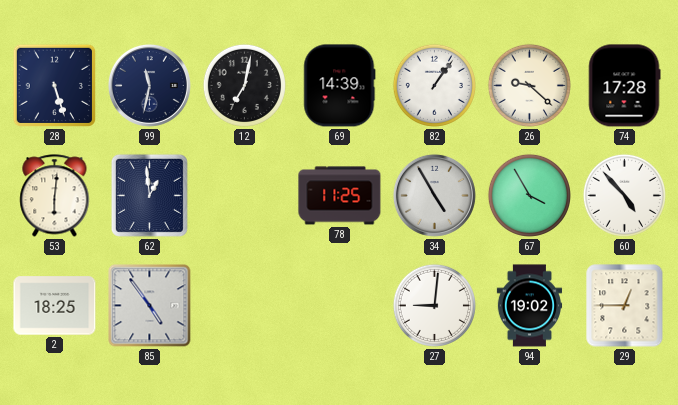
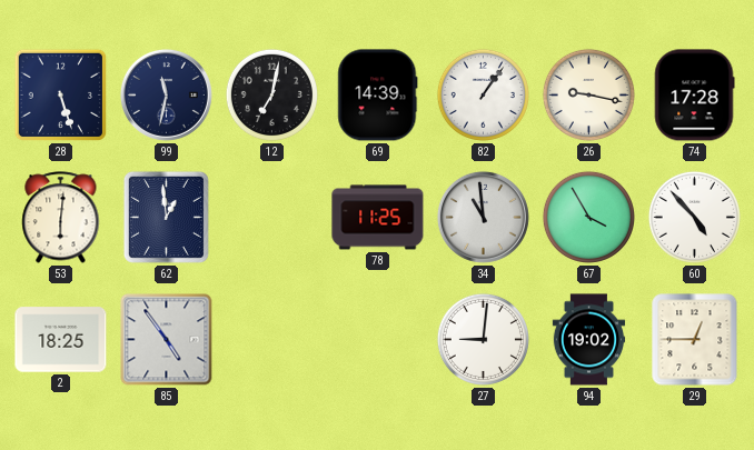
26: 9:22 -> 9:17
34: 4:55 -> 10:59
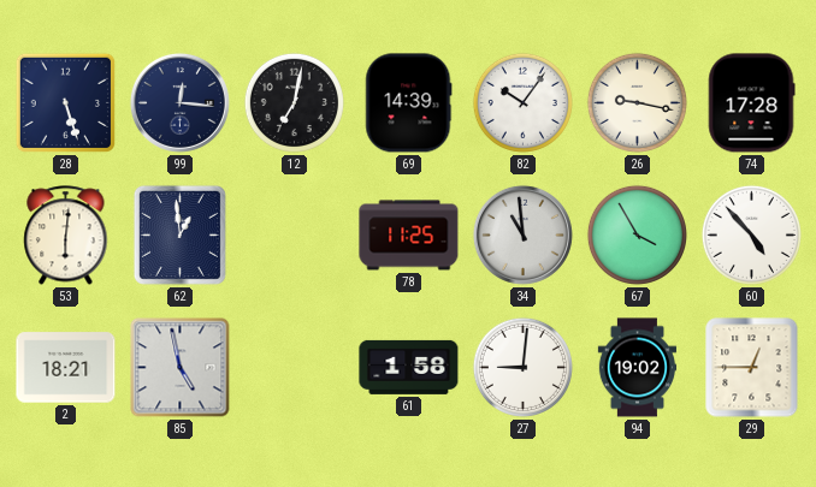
99: 11:32 -> 12:16
82: 1:06 -> 10:06
2: 18:25 -> 18:21
85: 4:54 -> 4:58
61: none -> 1:58
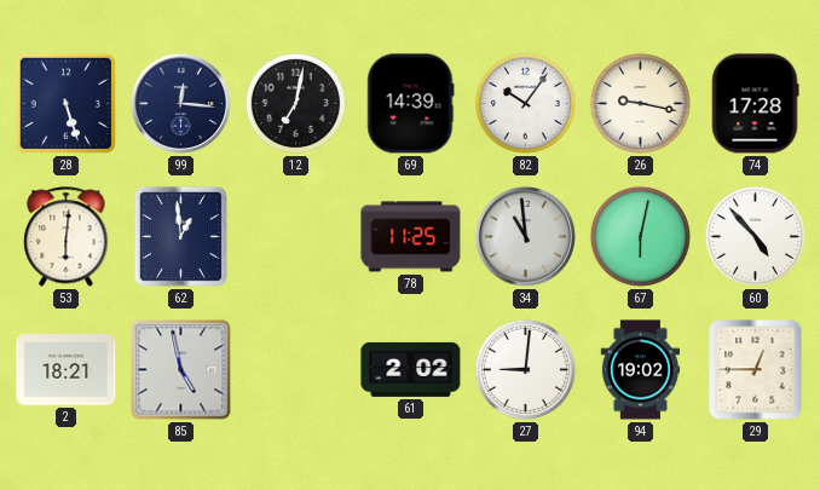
67: 3:55 -> 6:02
61: 1:58 -> 2:02
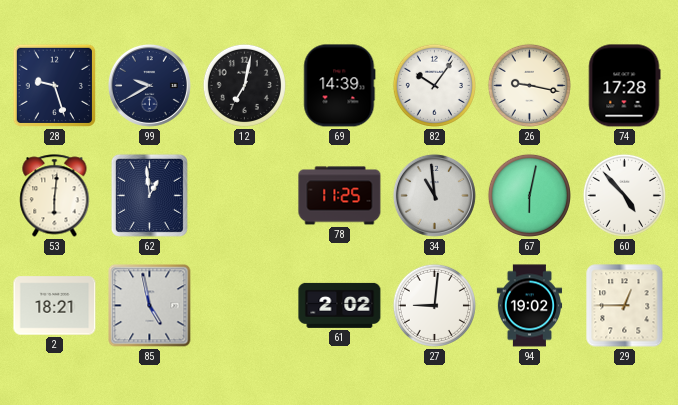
28: 5:27 -> 9:27
99: 12:16 -> 9:40
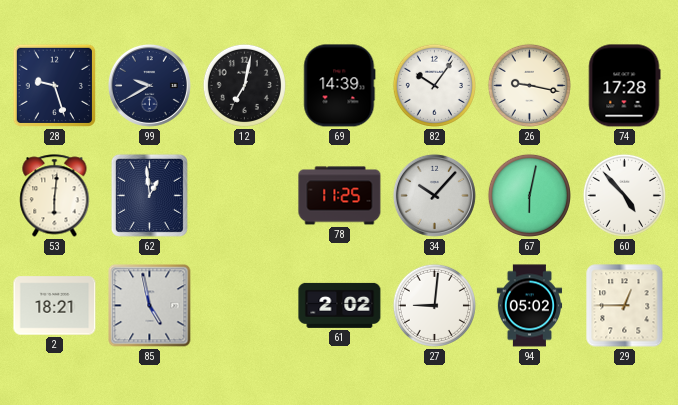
34: 10:59 -> 10:07
94: 19:02 -> 05:02
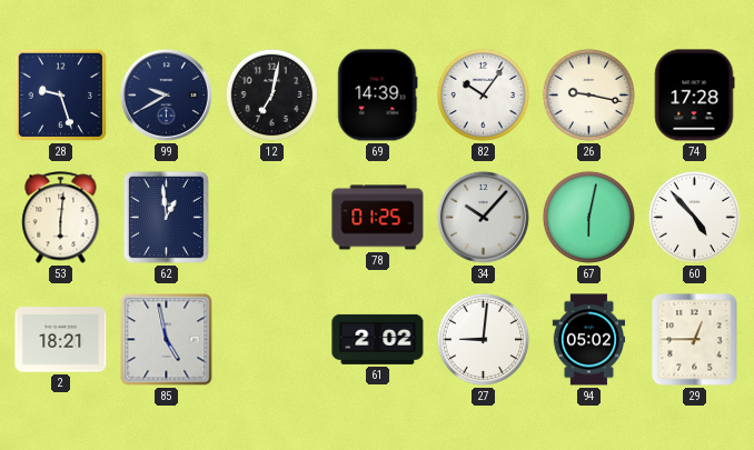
78: 11:25 -> 01:25
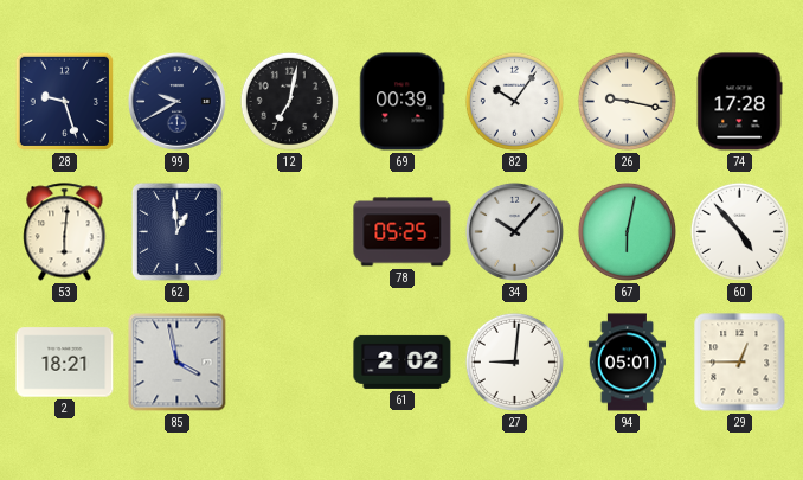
69: 14:39 -> 00:39
78: 01:25 -> 05:25
85: 4:58 -> 3:58
94: 05:02 -> 05:01
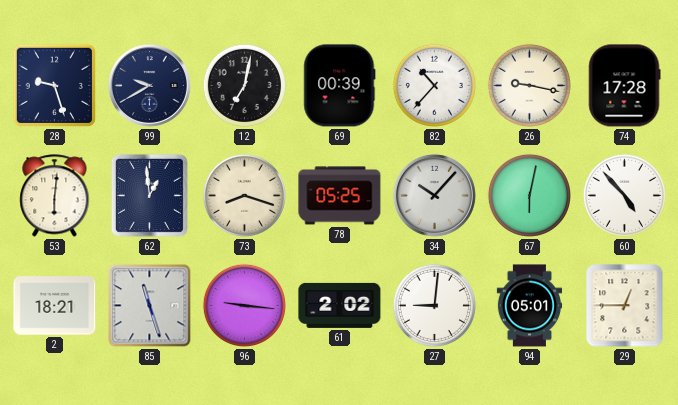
82: 10:06 -> 10:37
73: none -> 8:18
85: 3:58 -> 11:27
96: none -> 9:16
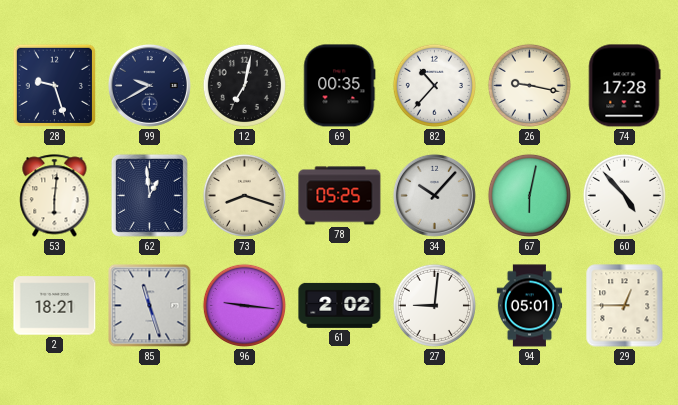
69: 00:39 -> 00:35
